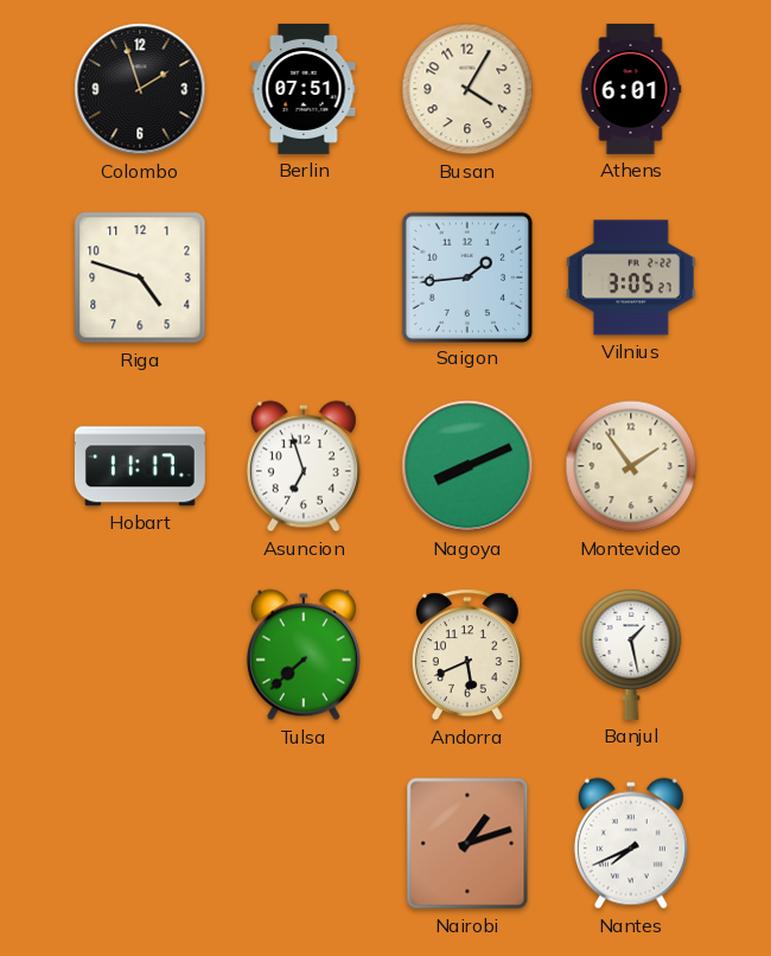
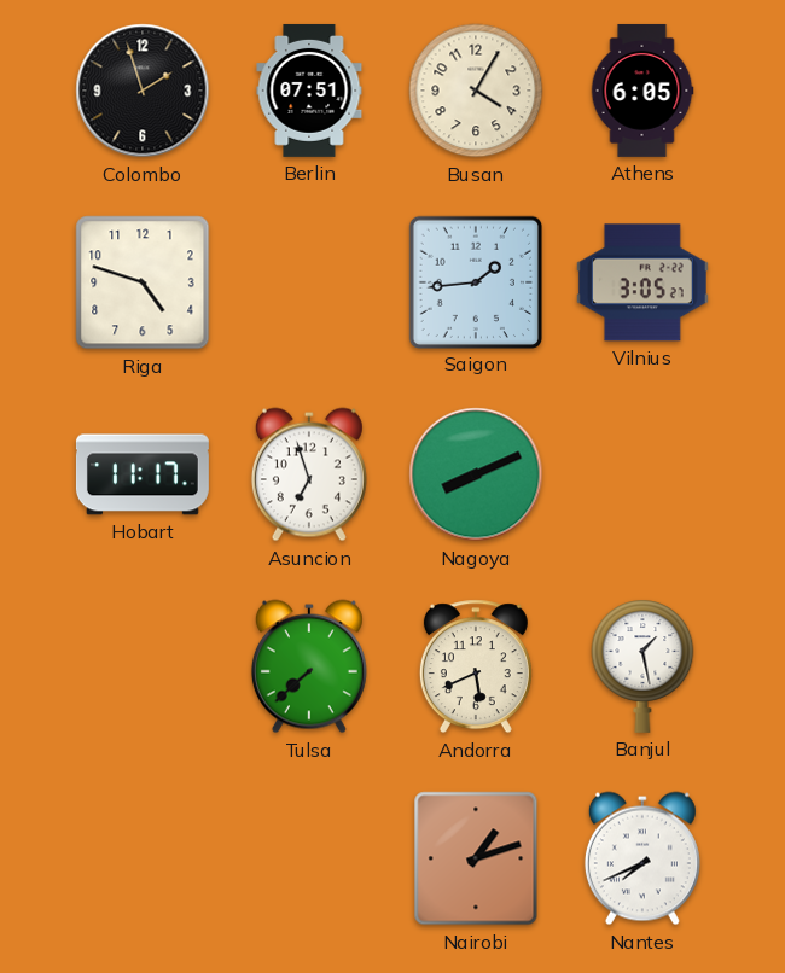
Athens: 6:01 -> 6:05
Montevideo: 1:54 -> none
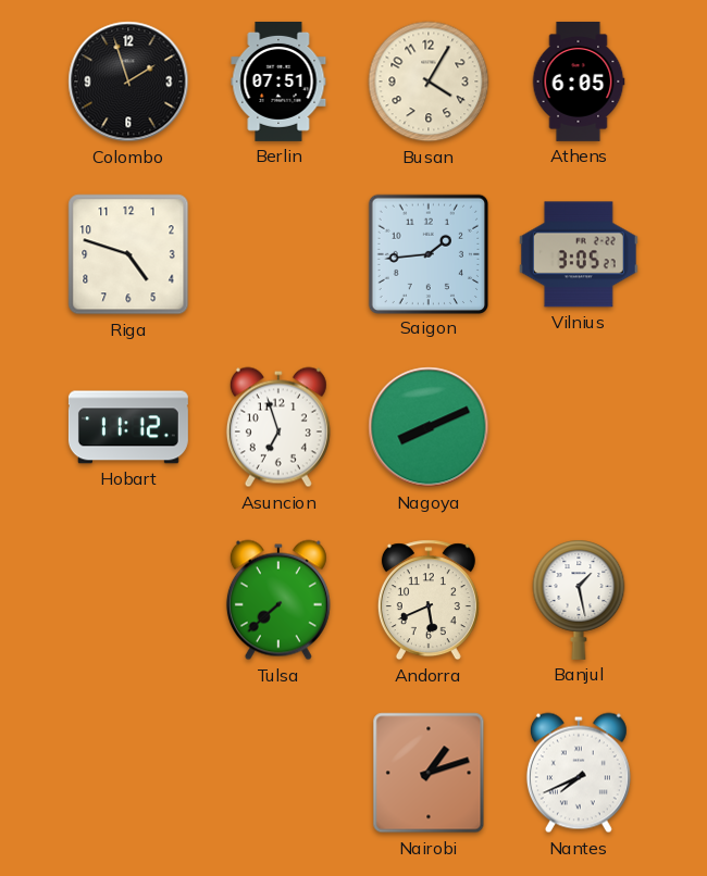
Hobart: 11:17 -> 11:12
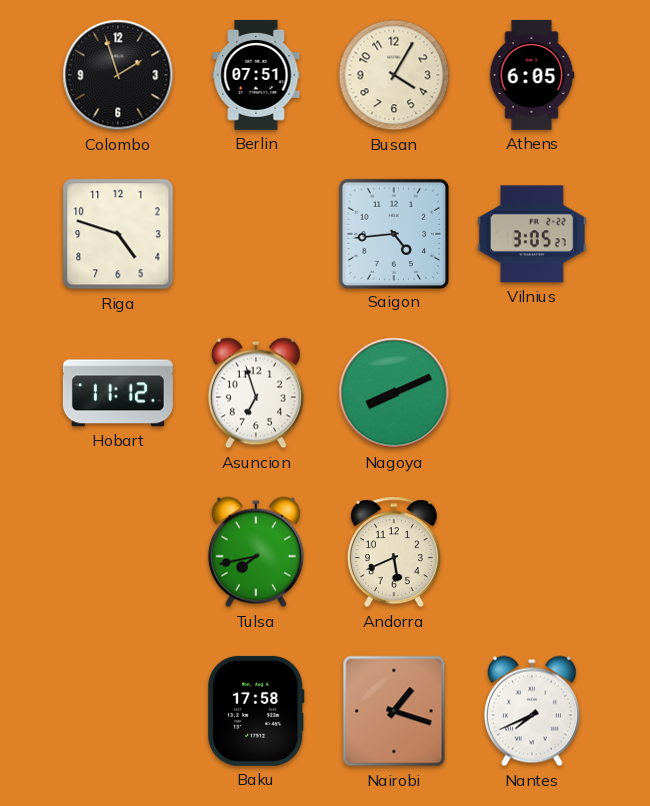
Saigon: 1:44 -> 4:44
Tulsa: 7:38 -> 7:43
Banjul: 1:28 -> none
Baku: none -> 17:58
Nairobi: 1:12 -> 1:18
